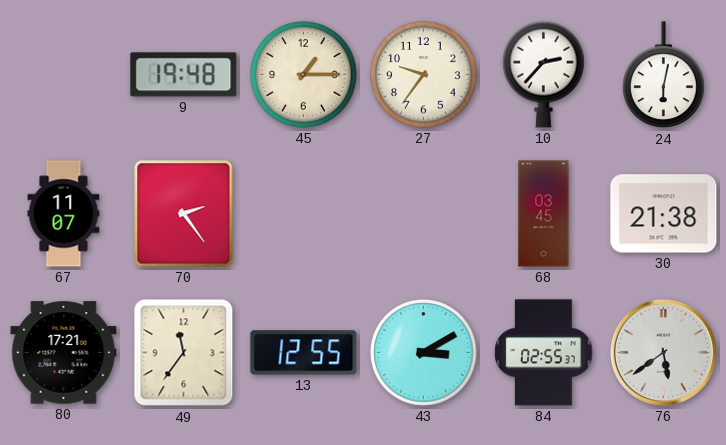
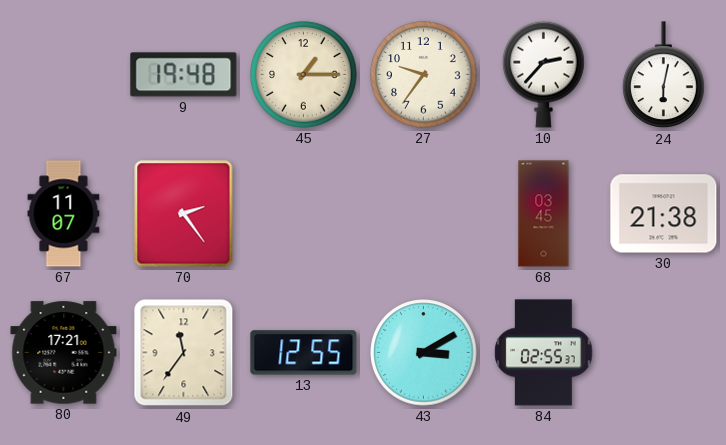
76: 5:39 -> none
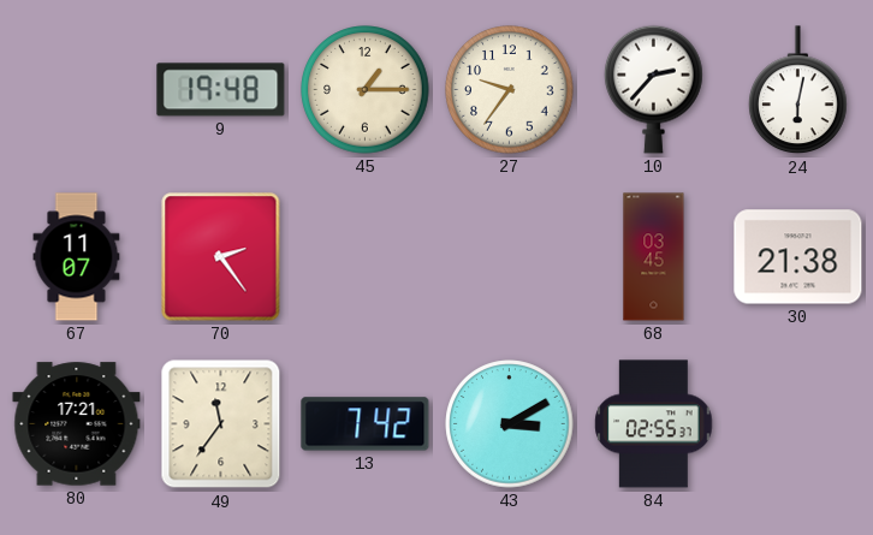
13: 12:55 -> 7:42
